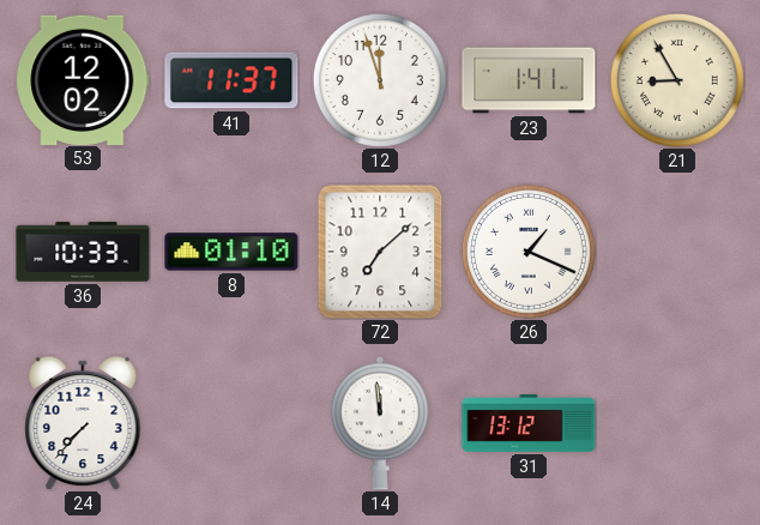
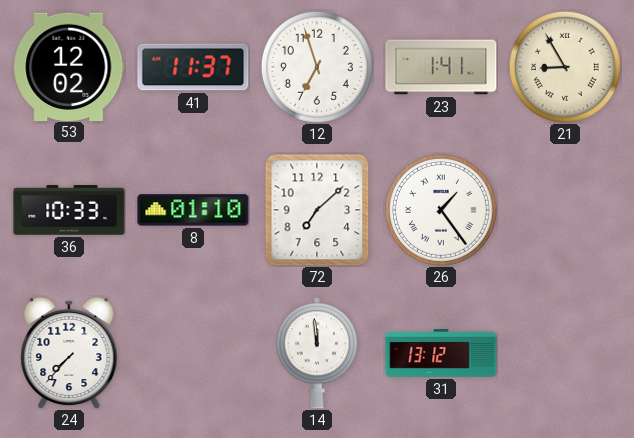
12: 11:57 -> 6:57
26: 1:19 -> 1:24
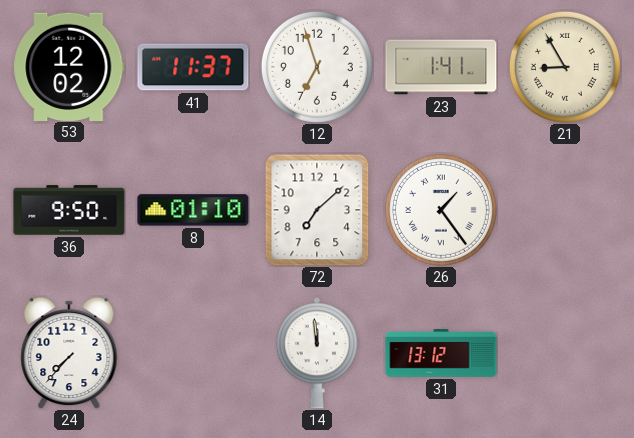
36: 10:33 -> 9:50
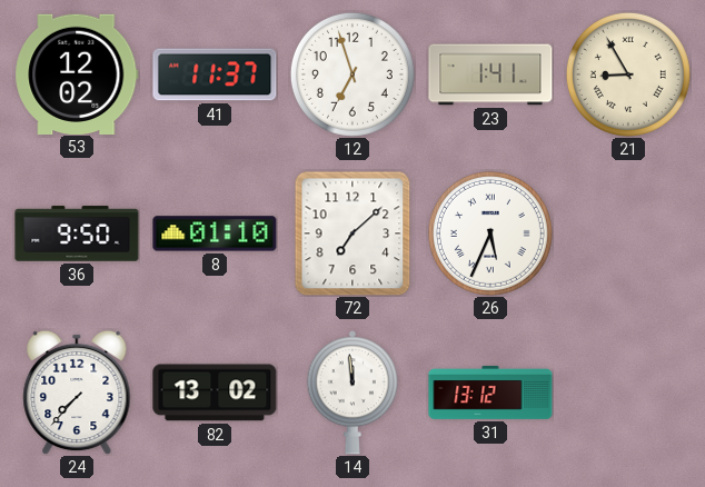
26: 1:24 -> 5:34
82: none -> 13:02
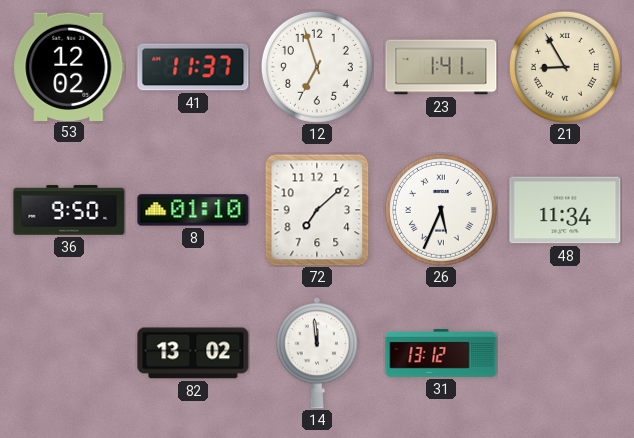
48: none -> 11:34
24: 7:37 -> none
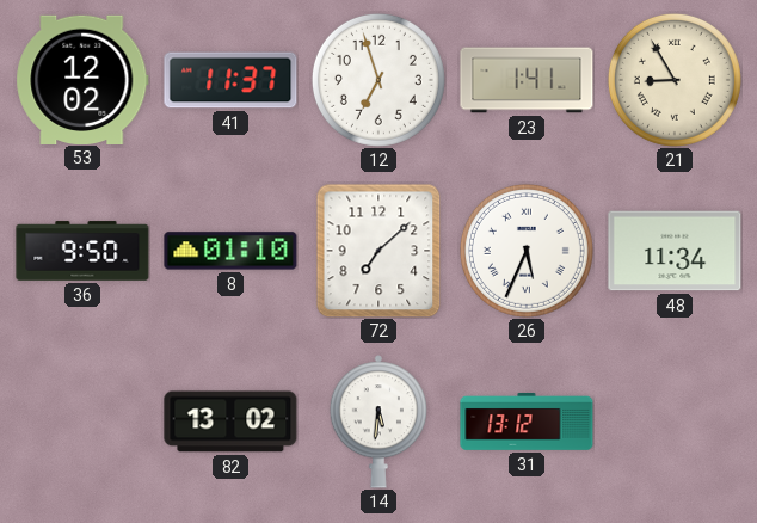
14: 11:59 -> 5:31
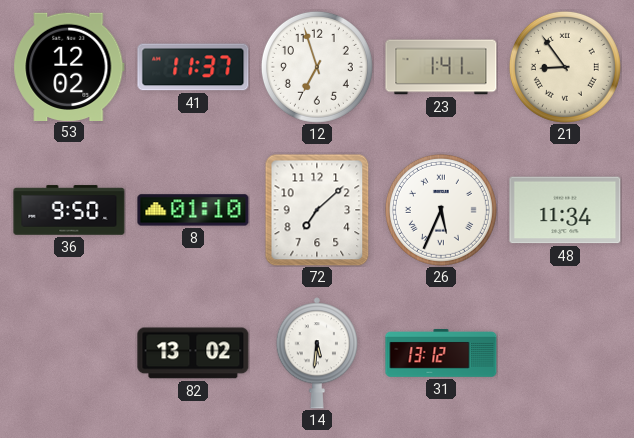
21: 8:55 -> 8:54
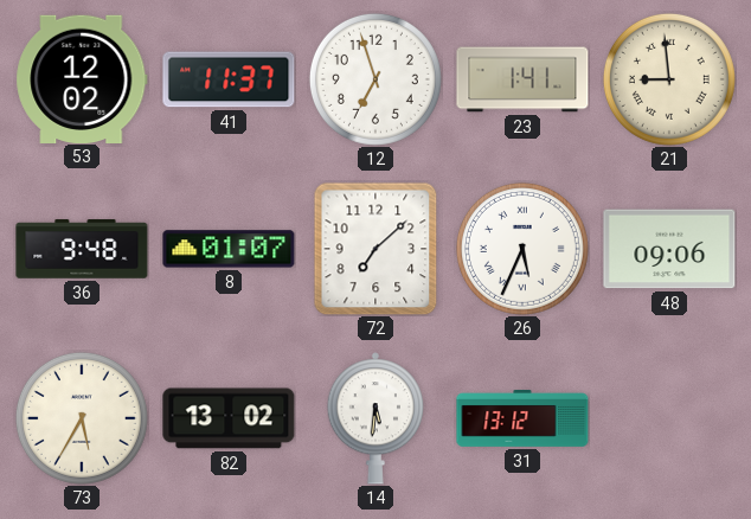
21: 8:54 -> 8:59
36: 9:50 -> 9:48
8: 01:10 -> 01:07
48: 11:34 -> 09:06
73: none -> 5:35
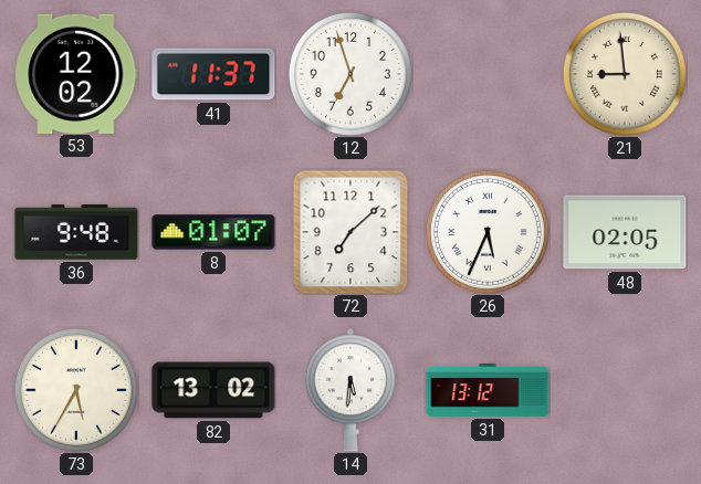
23: 1:41 -> none
48: 09:06 -> 02:05
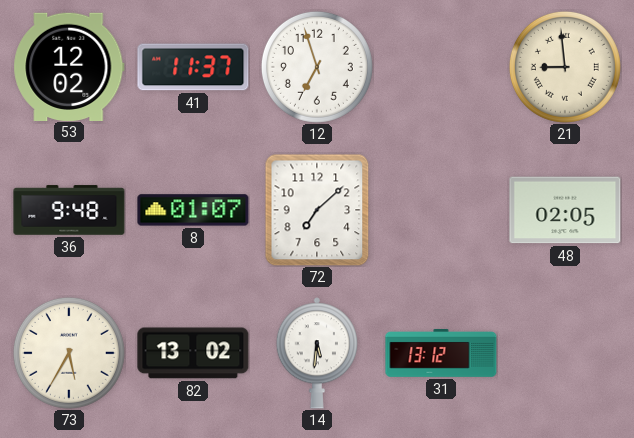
26: 5:34 -> none
